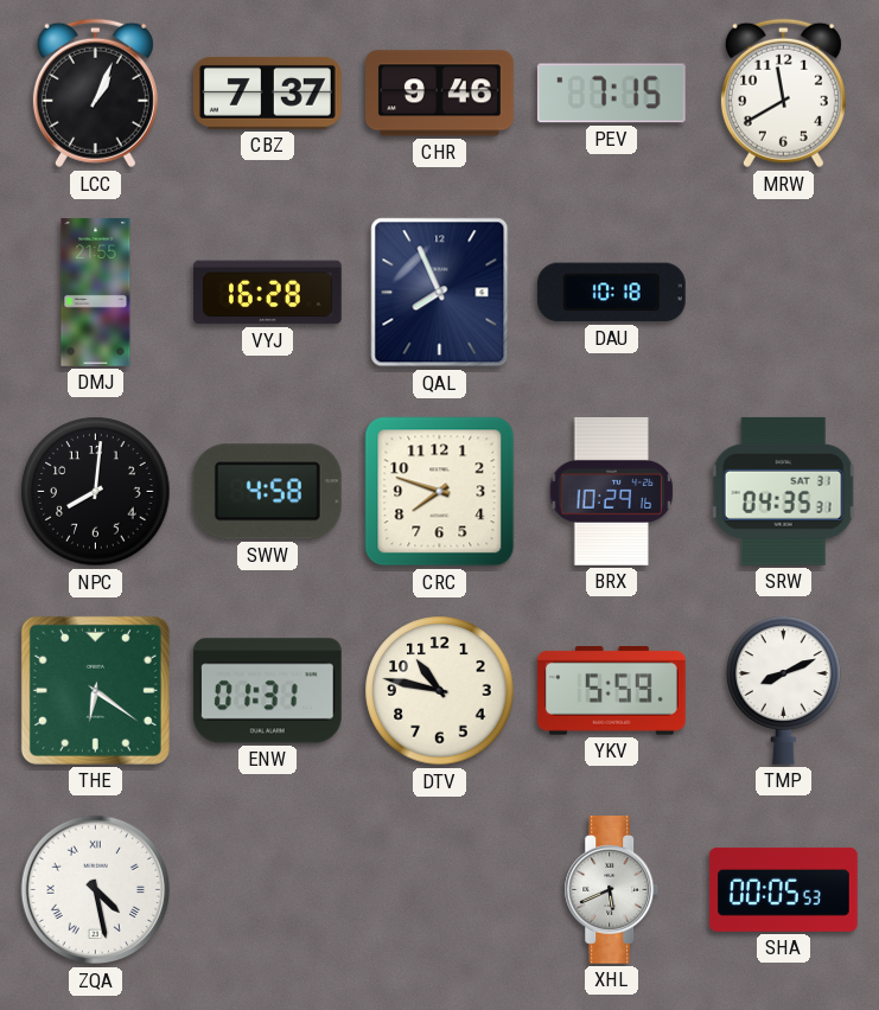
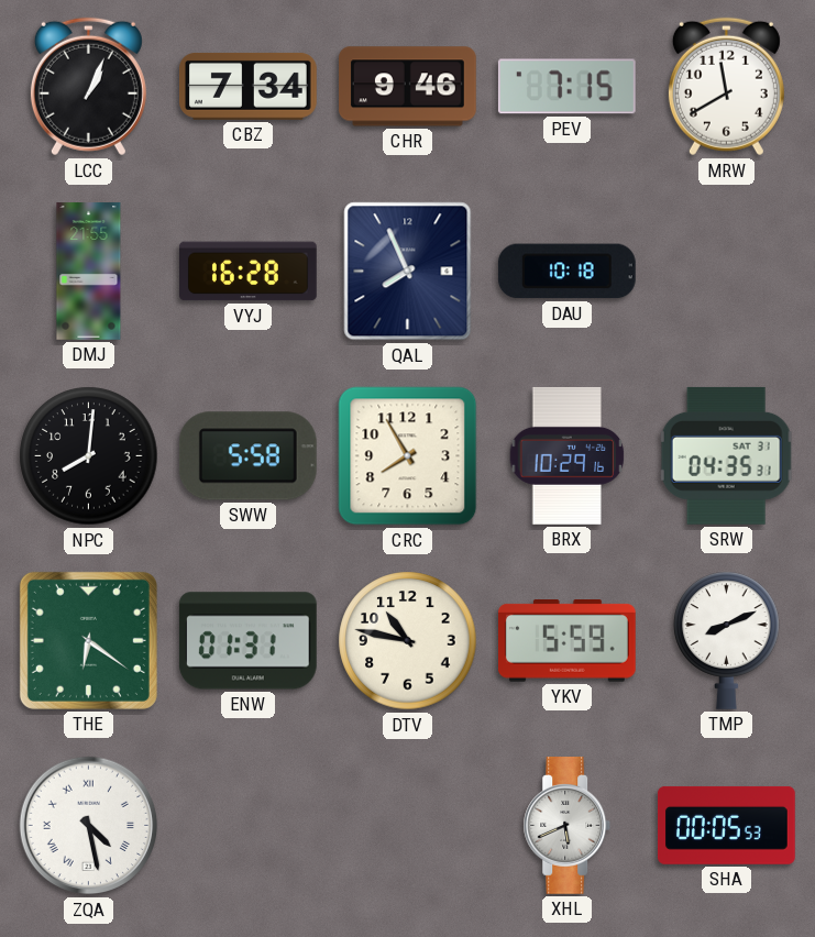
CBZ: 7:37 -> 7:34
SWW: 4:58 -> 5:58
CRC: 7:48 -> 7:55
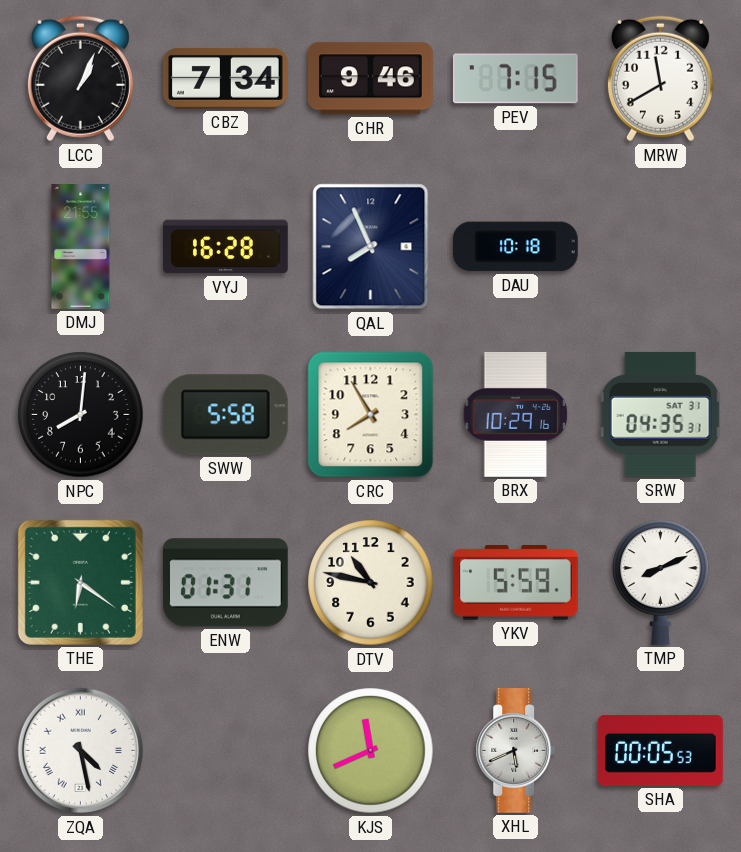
KJS: none -> 11:41
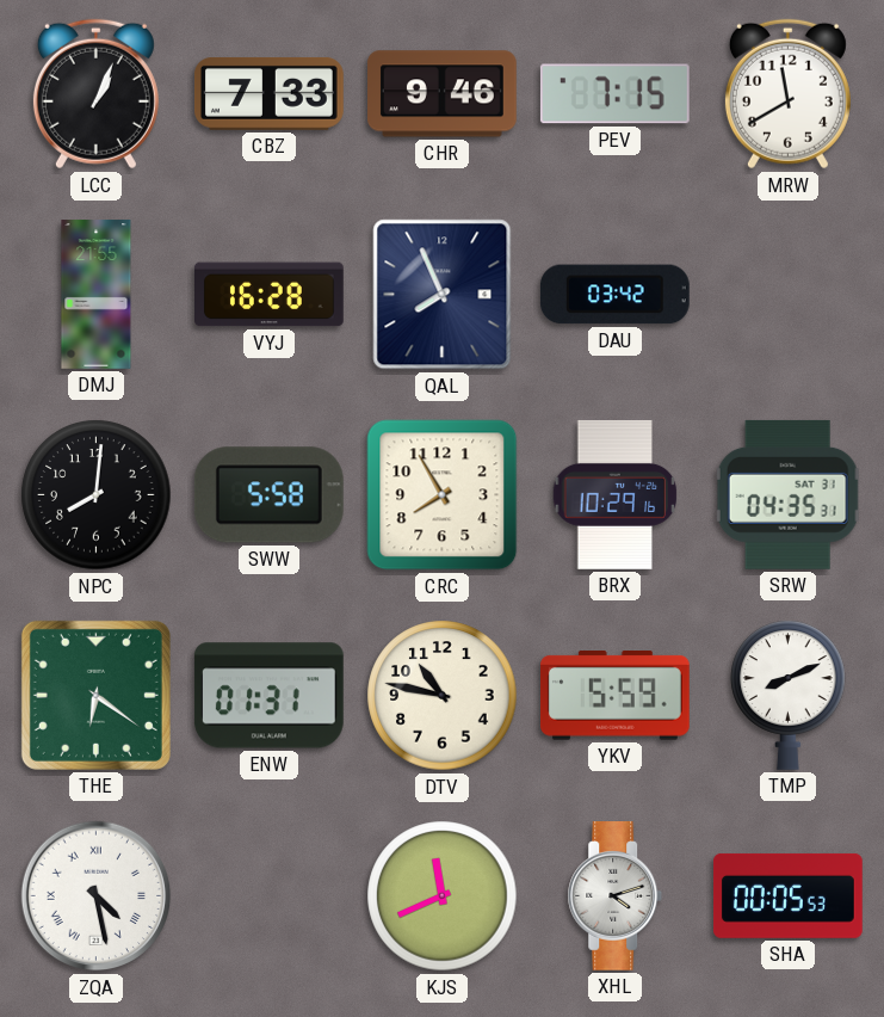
CBZ: 7:34 -> 7:33
DAU: 10:18 -> 03:42
XHL: 5:41 -> 4:12
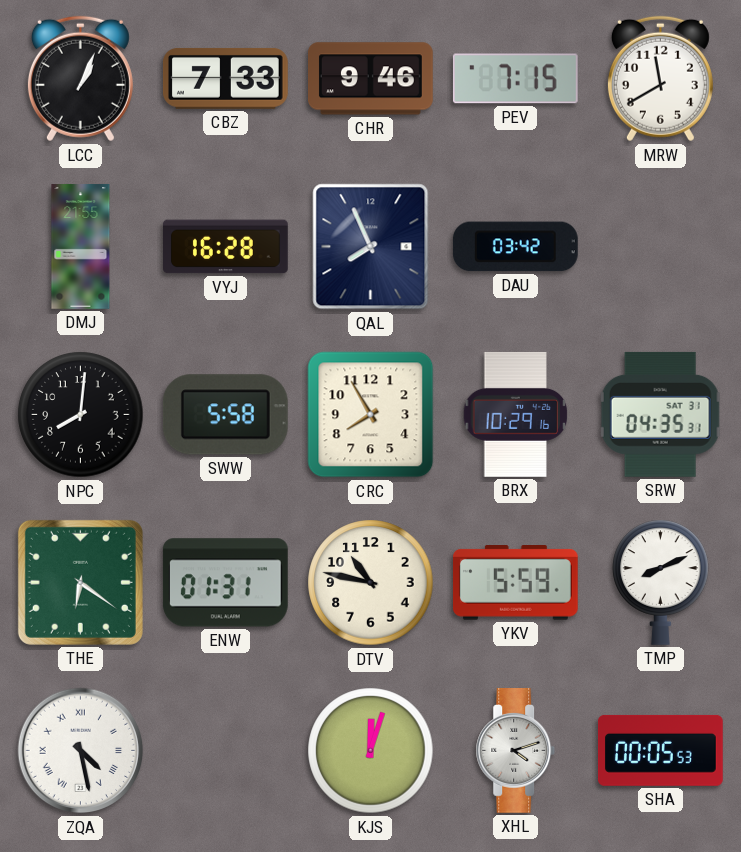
KJS: 11:41 -> 12:03
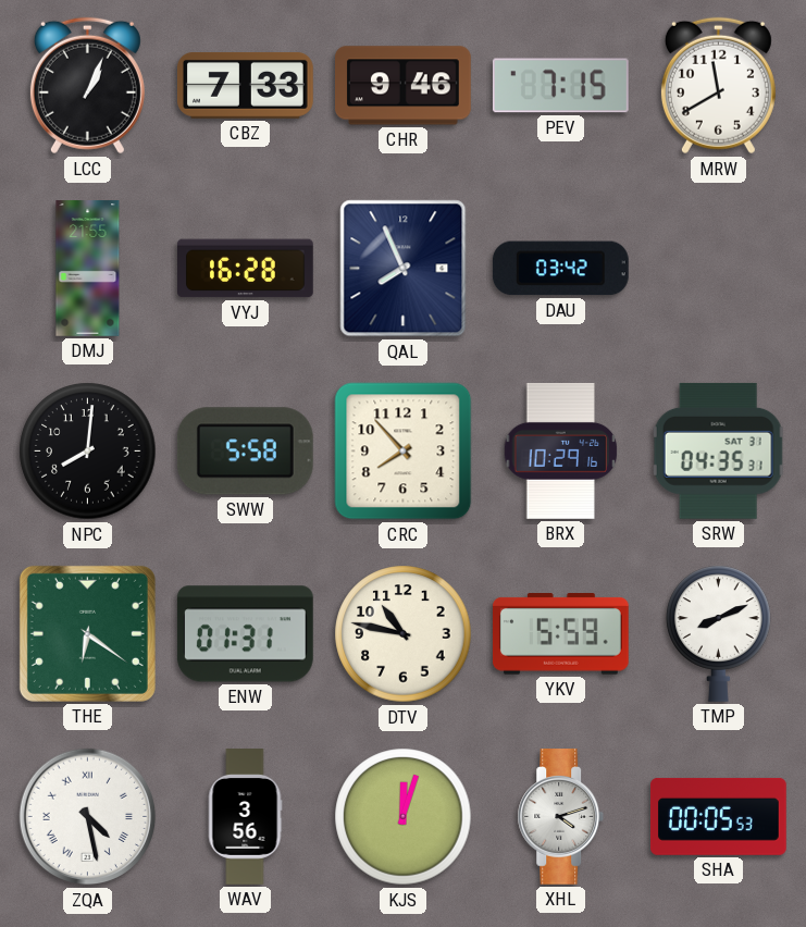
CRC: 7:55 -> 7:53
WAV: none -> 3:56
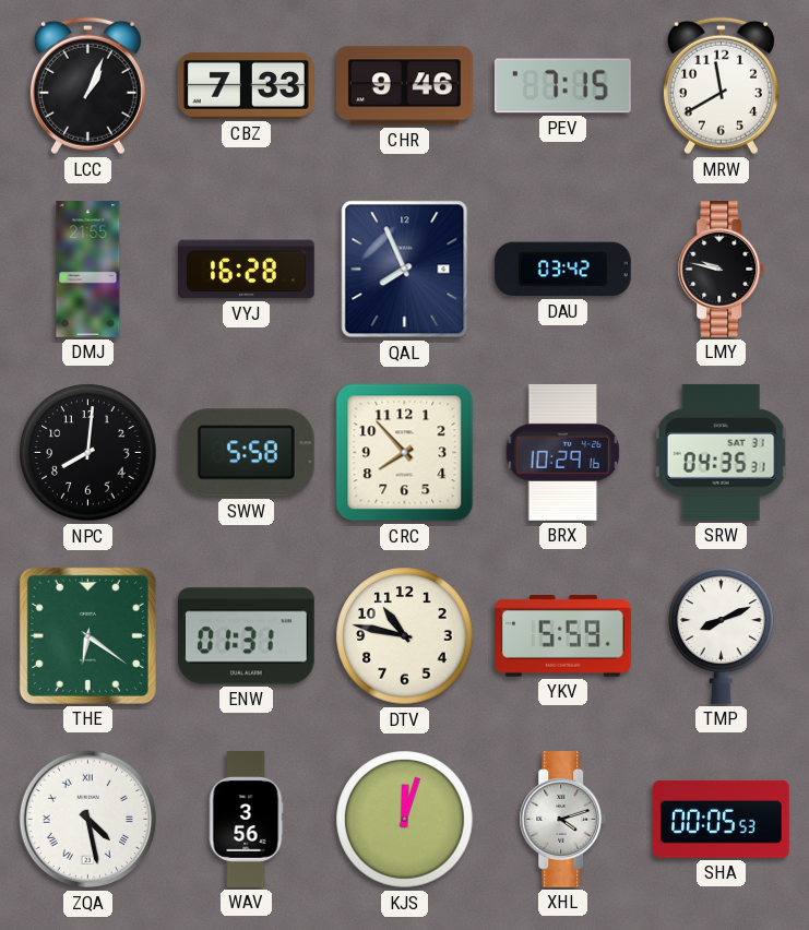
LMY: none -> 9:47
